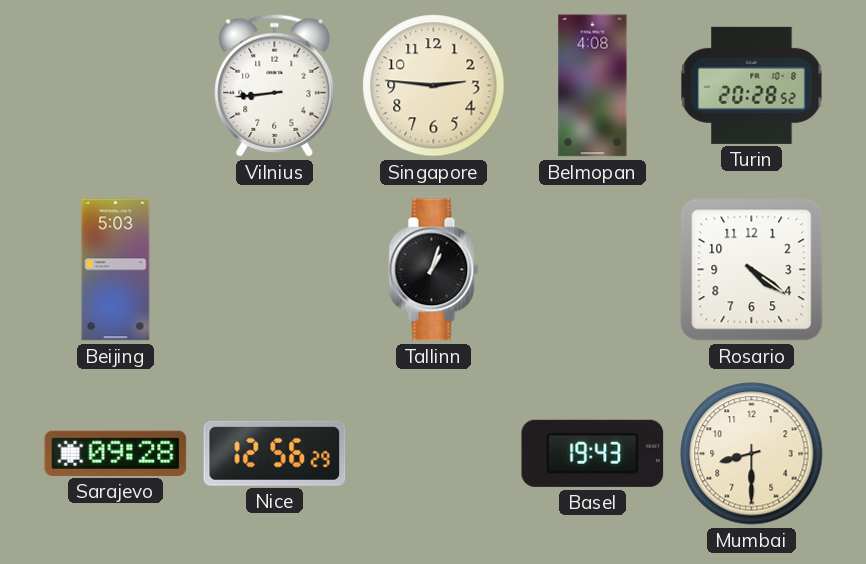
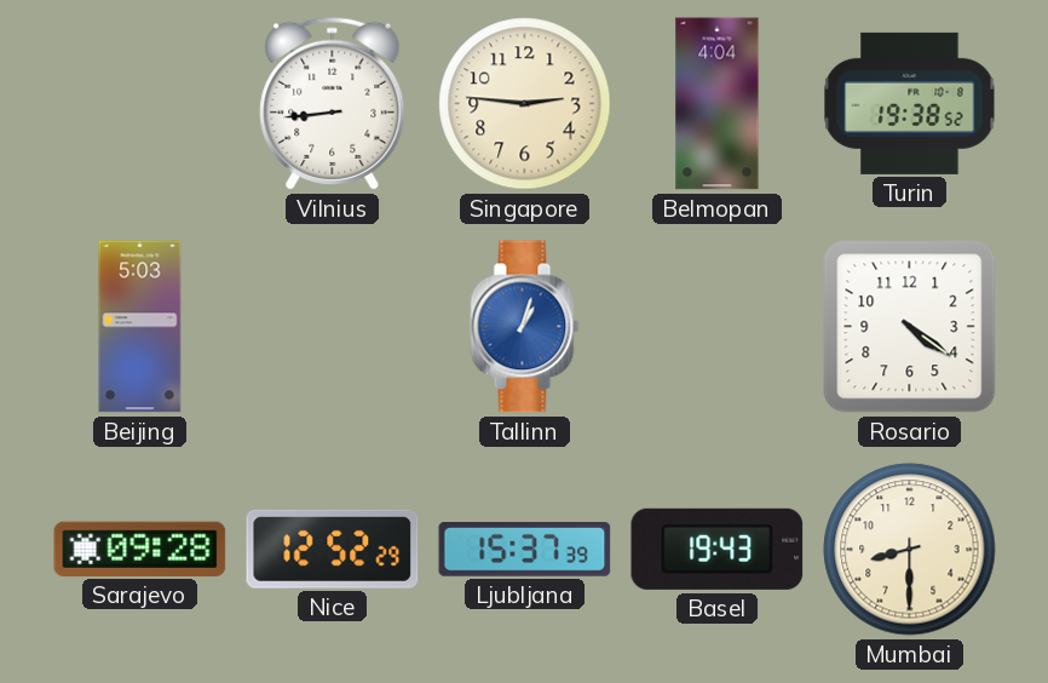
Belmopan: 4:08 -> 4:04
Turin: 20:28 -> 19:38
Tallinn dial: black -> blue
Nice: 12:56 -> 12:52
Ljubljana: none -> 15:37
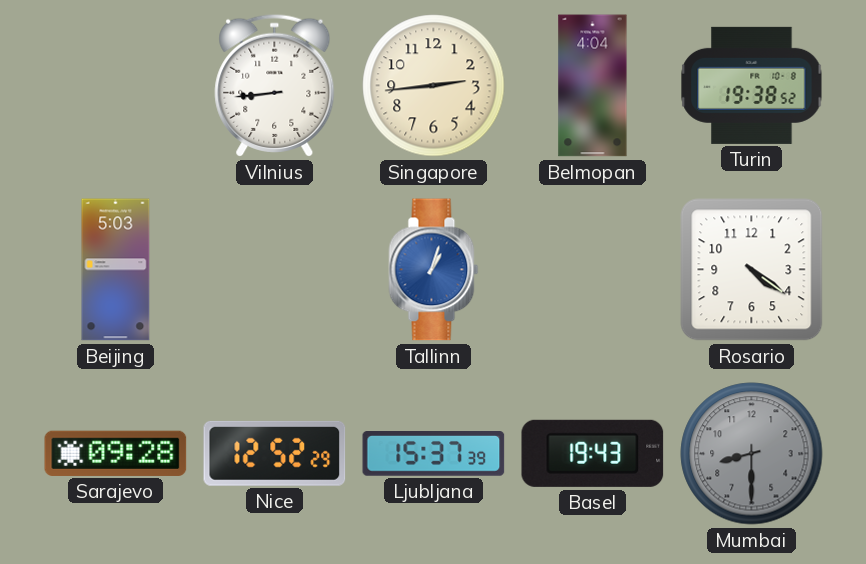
Singapore: 2:46 -> 2:44
Mumbai dial: cream -> grey
